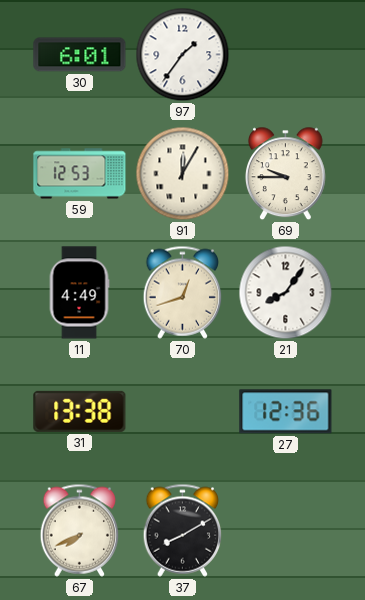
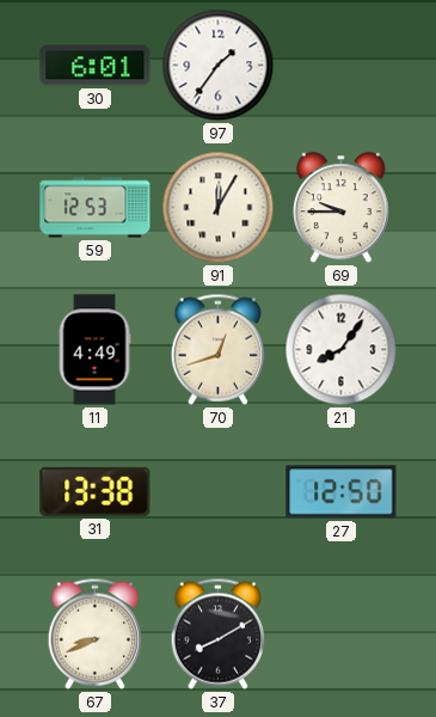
27: 12:36 -> 12:50
67: 7:41 -> 8:41
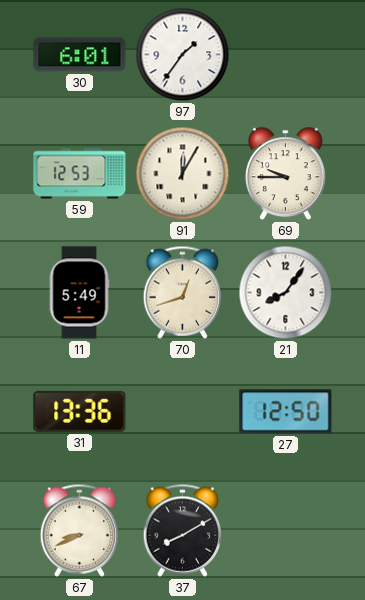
11: 4:49 -> 5:49
31: 13:38 -> 13:36
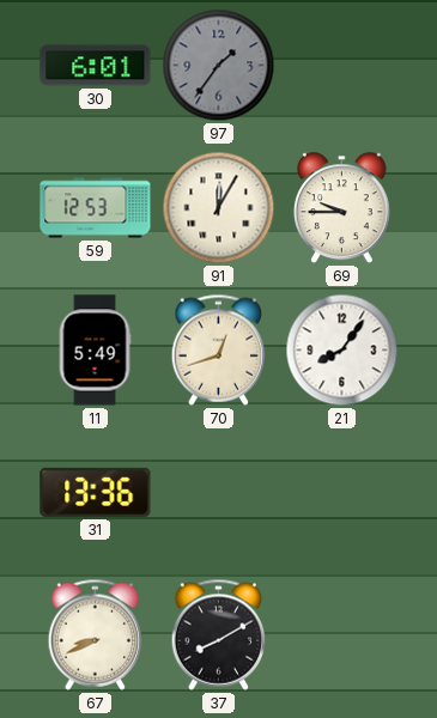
97 dial: white -> grey
27: 12:50 -> none
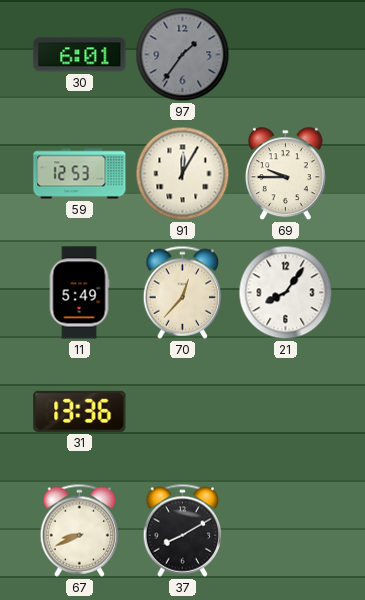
70: 12:42 -> 12:37
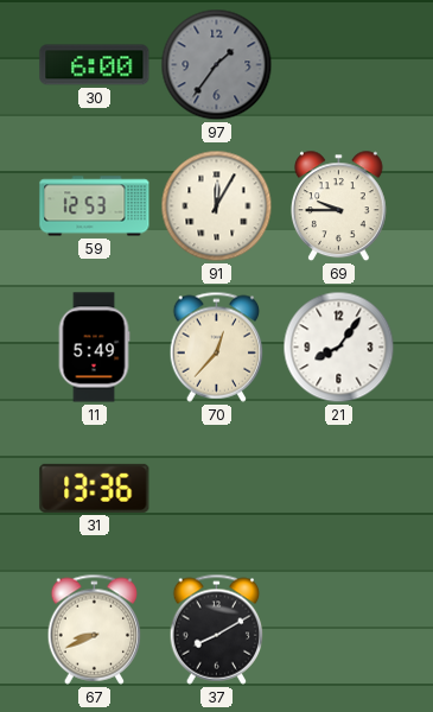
30: 6:01 -> 6:00
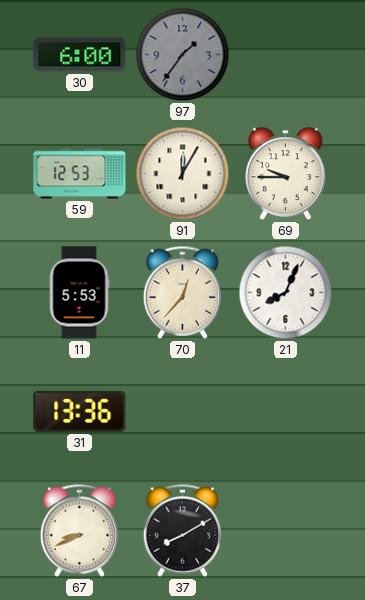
11: 5:49 -> 5:53
21: 8:06 -> 8:04
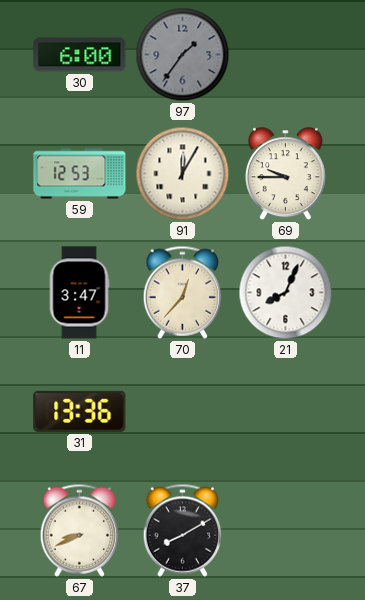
11: 5:53 -> 3:47
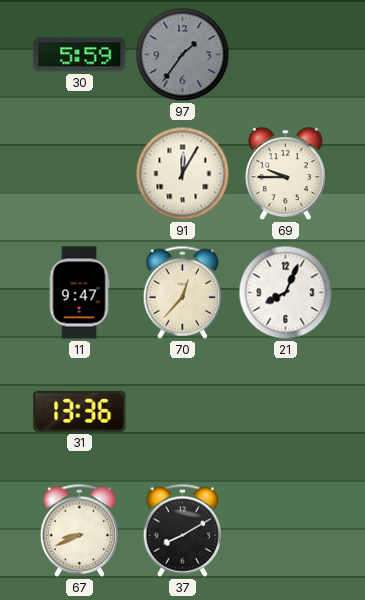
30: 6:00 -> 5:59
59: 12:53 -> none
11: 3:47 -> 9:47
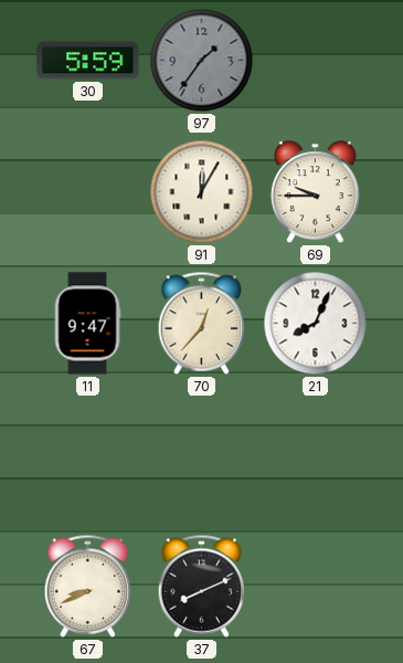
31: 13:36 -> none
37: 8:10 -> 8:11
